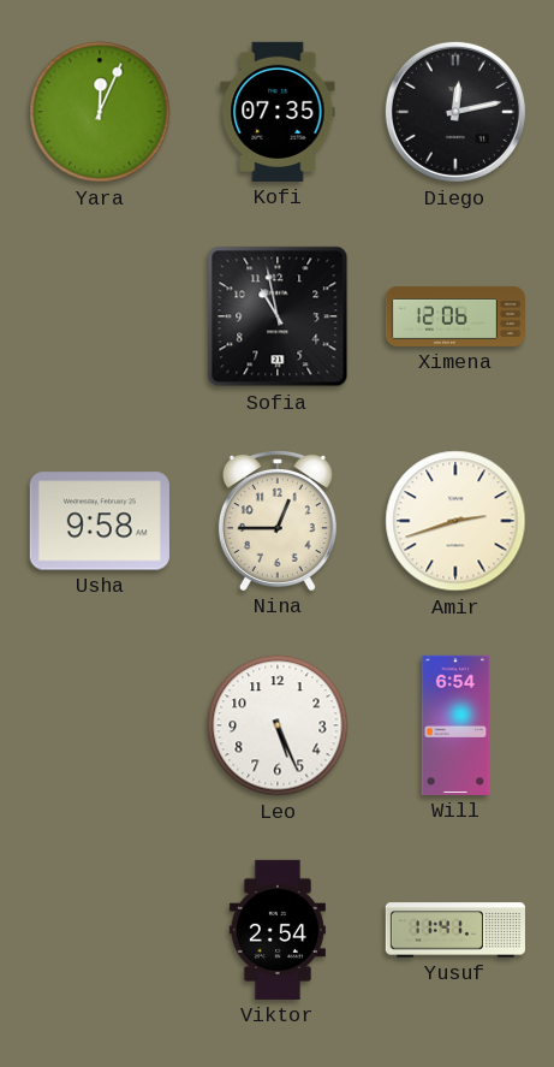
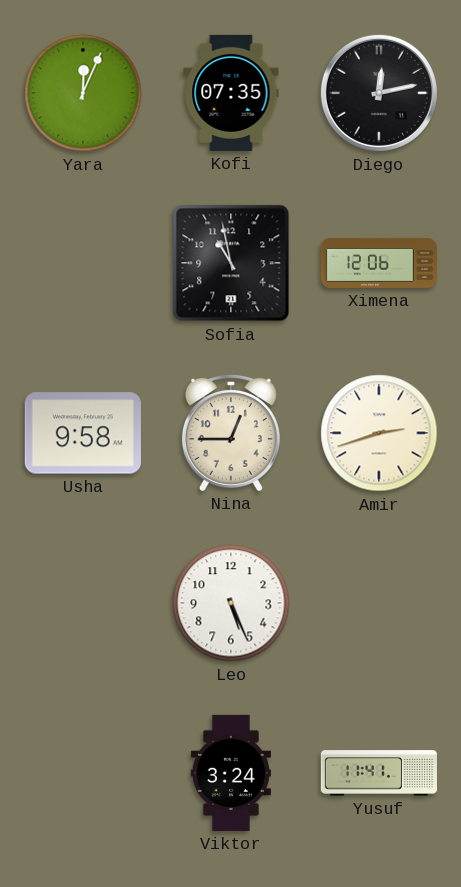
Will: 6:54 -> none
Viktor: 2:54 -> 3:24
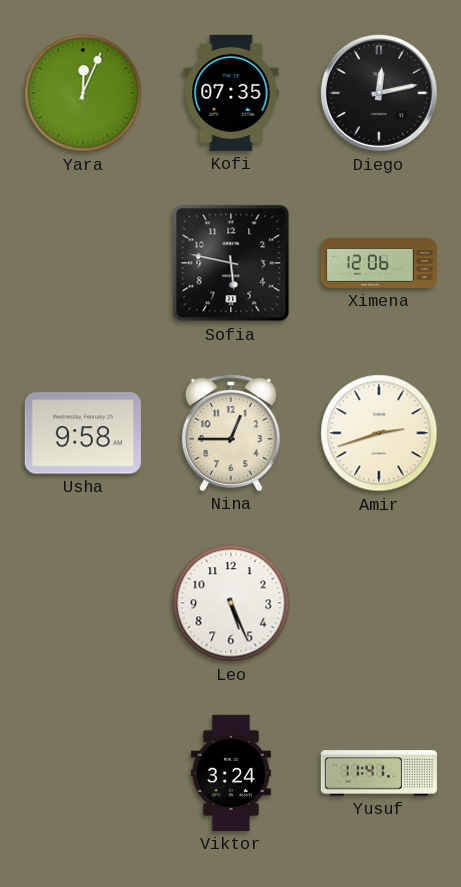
Sofia: 10:58 -> 5:47
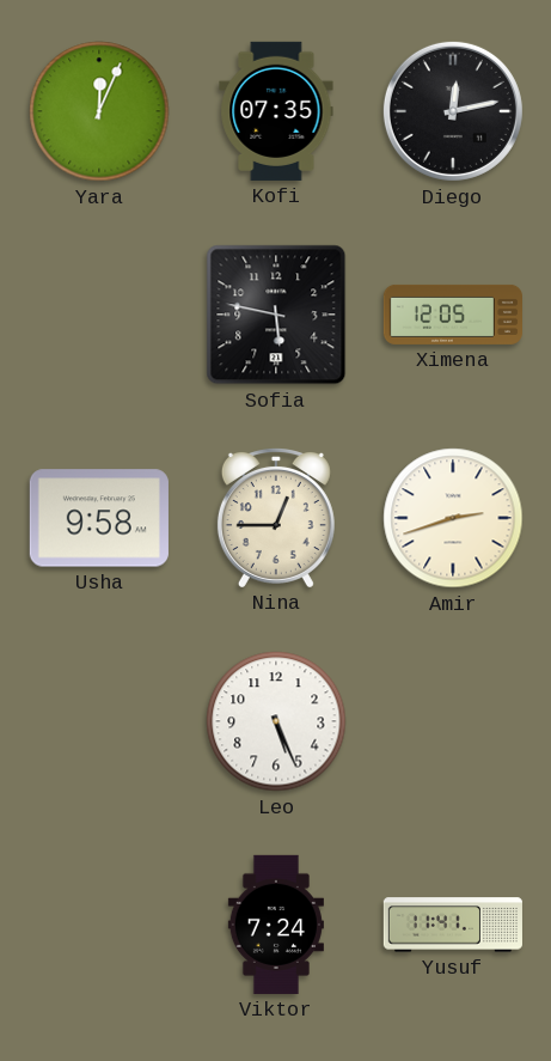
Ximena: 12:06 -> 12:05
Viktor: 3:24 -> 7:24
